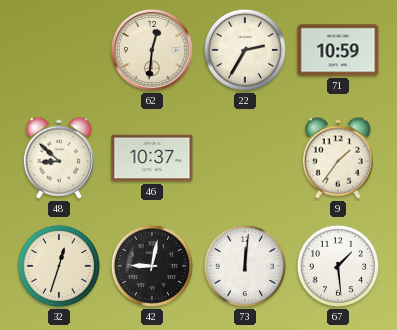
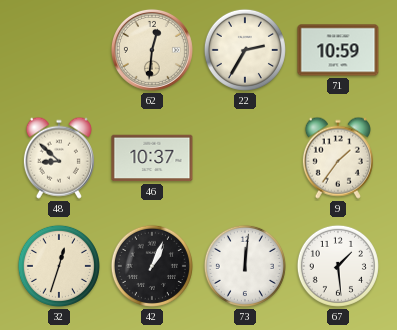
42: 9:02 -> 1:04
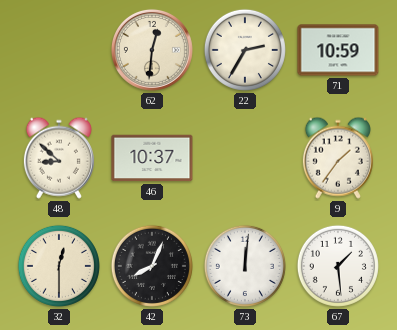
32: 12:33 -> 12:30
42: 1:04 -> 8:04
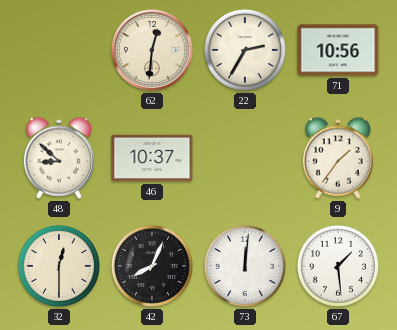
71: 10:59 -> 10:56
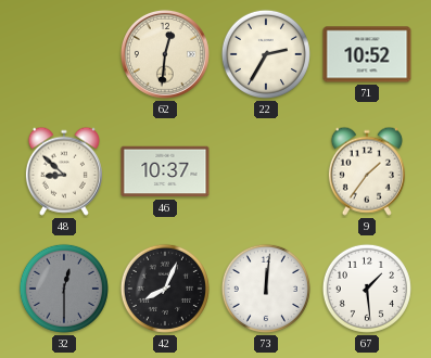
71: 10:56 -> 10:52
32 dial: cream -> grey
